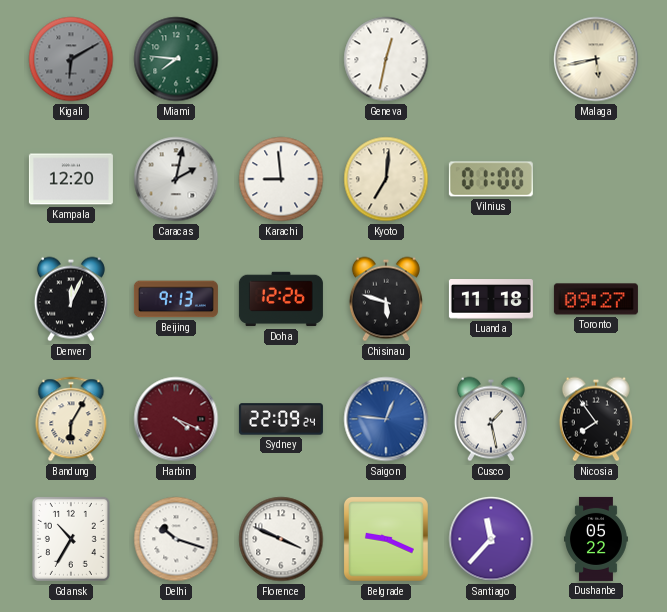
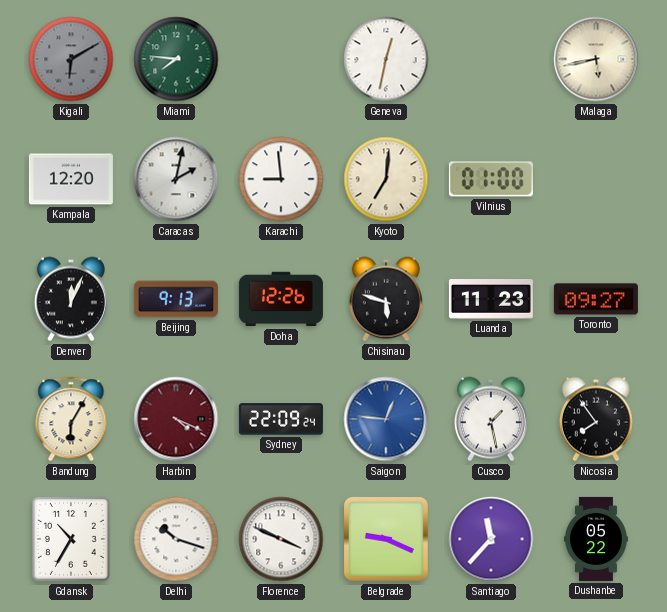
Luanda: 11:18 -> 11:23
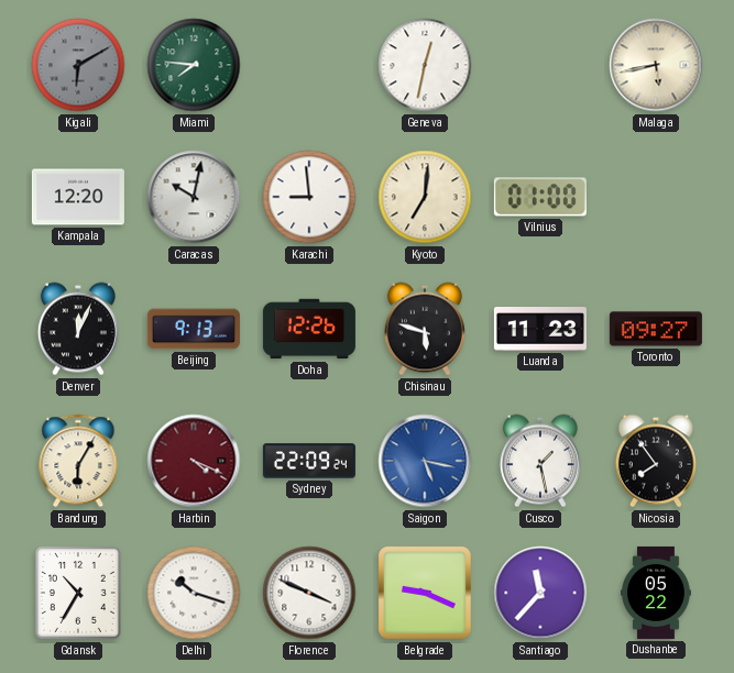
Caracas: 2:02 -> 10:02
Saigon: 12:46 -> 5:17
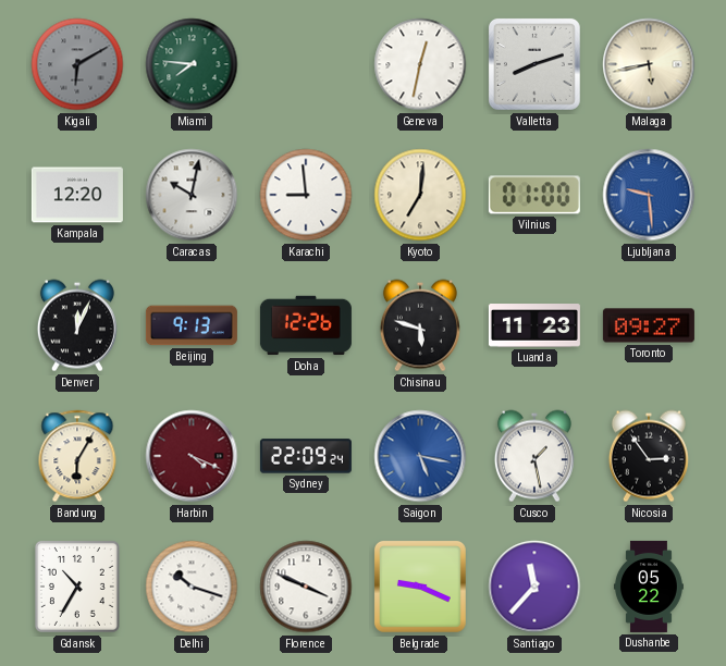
Valletta: none -> 8:12
Ljubljana: none -> 9:29
Nicosia: 7:54 -> 2:54
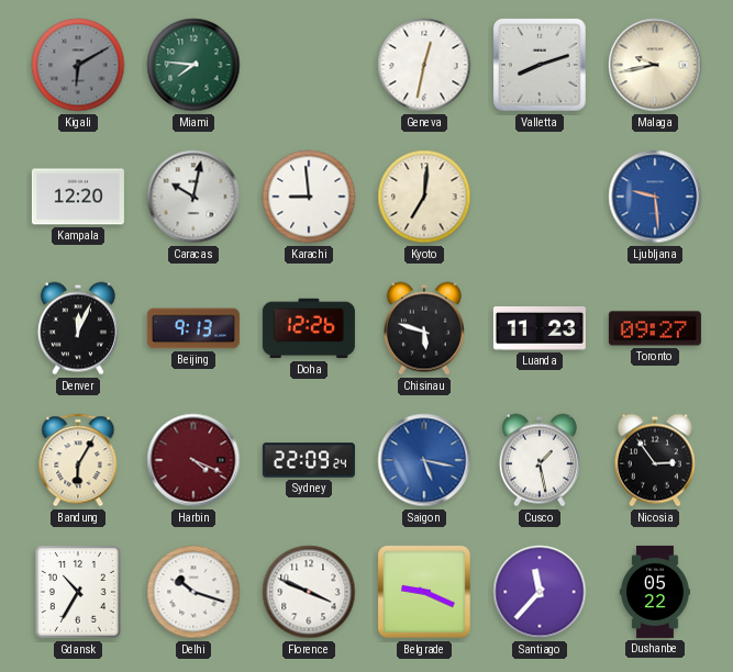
Malaga: 5:43 -> 9:43
Vilnius: 01:00 -> none
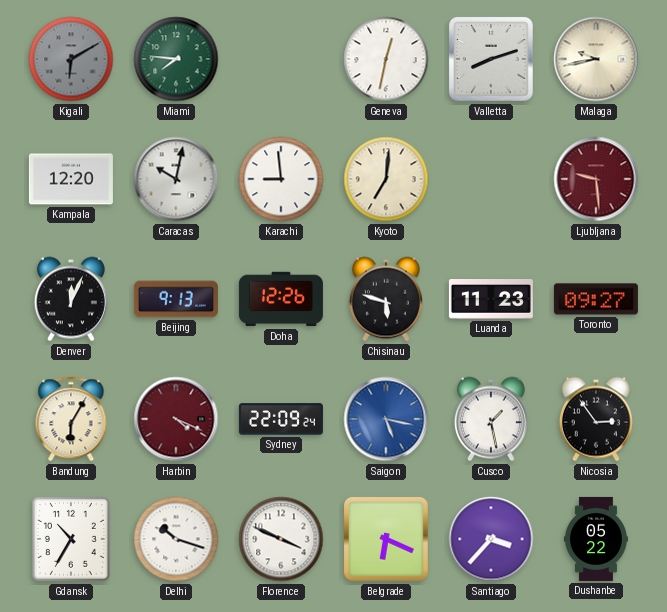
Ljubljana dial: blue -> burgundy
Belgrade: 9:19 -> 6:19
Santiago: 11:37 -> 3:37
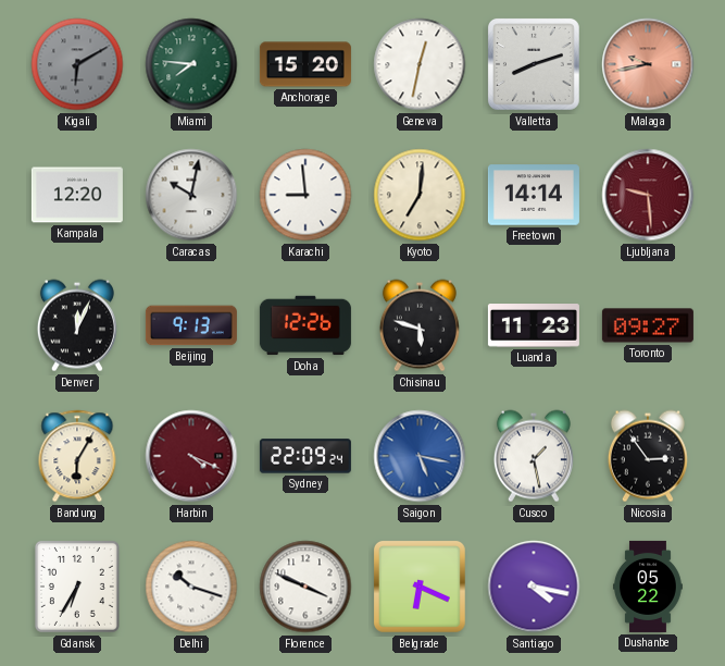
Anchorage: none -> 15:20
Malaga dial: cream -> salmon
Freetown: none -> 14:14
Gdansk: 10:35 -> 6:35
Santiago: 3:37 -> 4:17
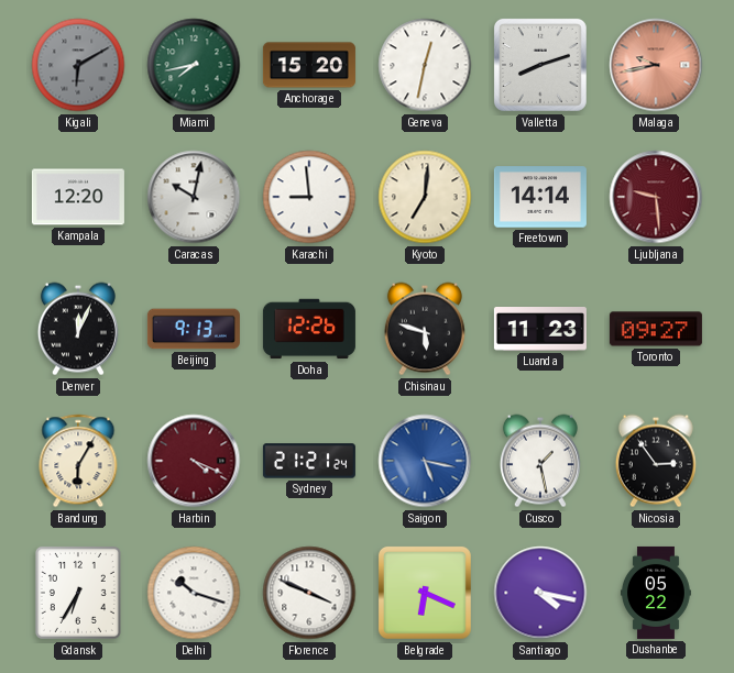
Miami: 7:46 -> 7:43
Sydney: 22:09 -> 21:21
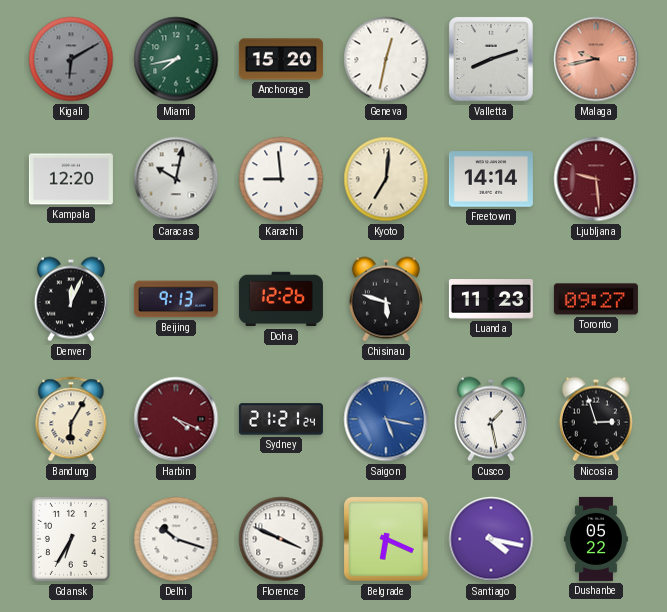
Nicosia: 2:54 -> 2:57
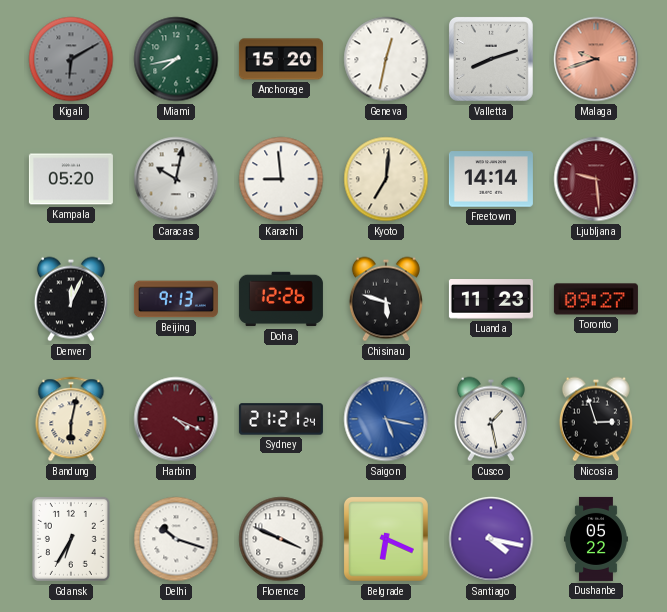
Malaga: 9:43 -> 9:42
Kampala: 12:20 -> 05:20
Bandung: 6:05 -> 6:02
